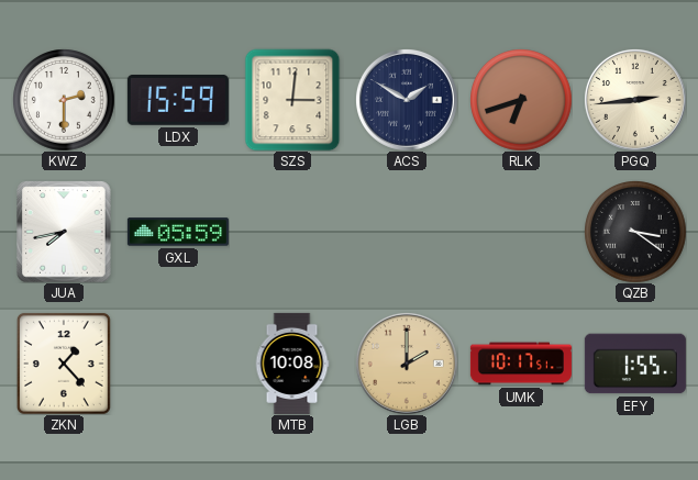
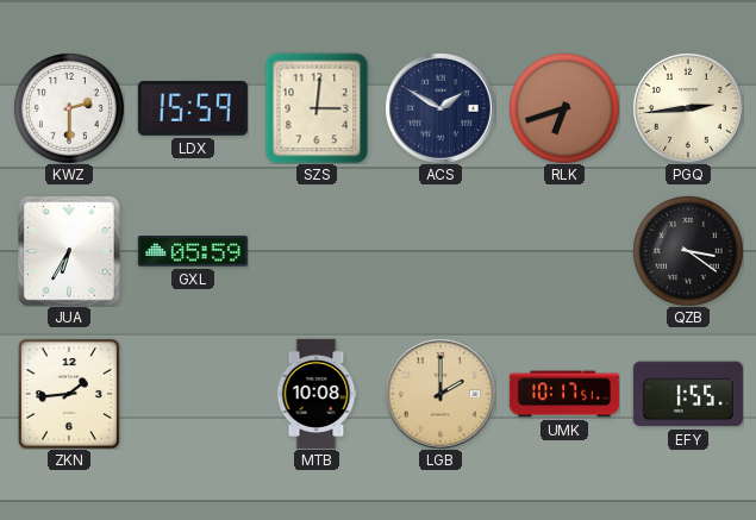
JUA: 7:43 -> 6:35
ZKN: 1:23 -> 1:44
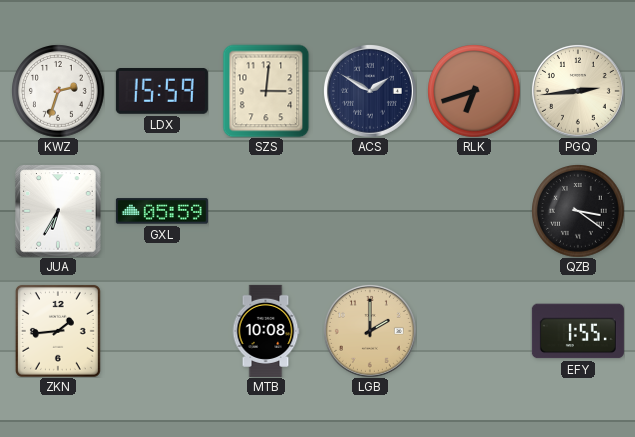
KWZ: 2:30 -> 2:33
UMK: 10:17 -> none
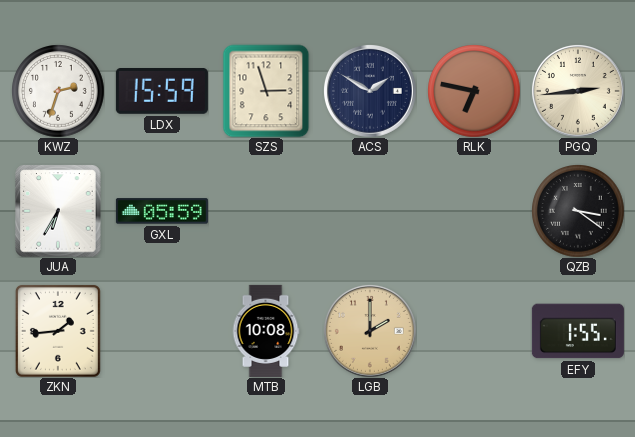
SZS: 3:01 -> 2:57
RLK: 6:42 -> 6:47
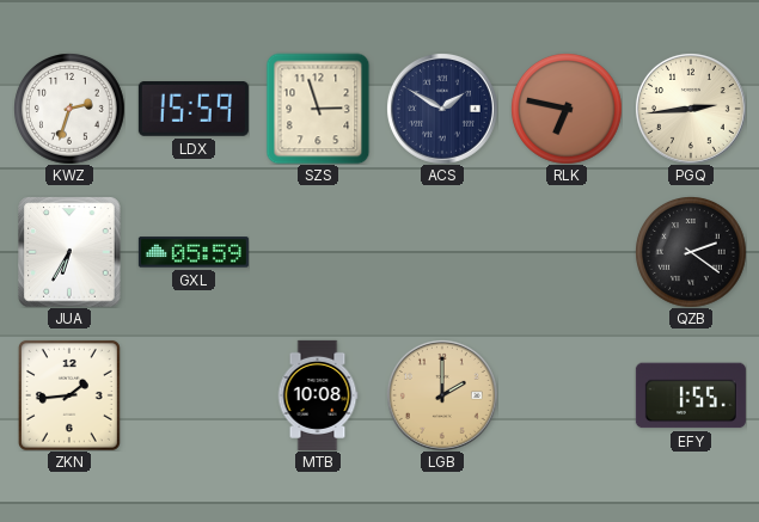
QZB: 3:21 -> 2:21
